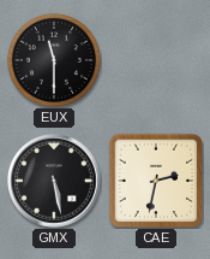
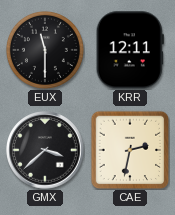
KRR: none -> 12:11
GMX: 5:28 -> 3:38
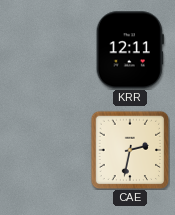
EUX: 11:30 -> none
GMX: 3:38 -> none
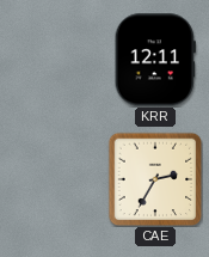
CAE: 2:32 -> 2:35
